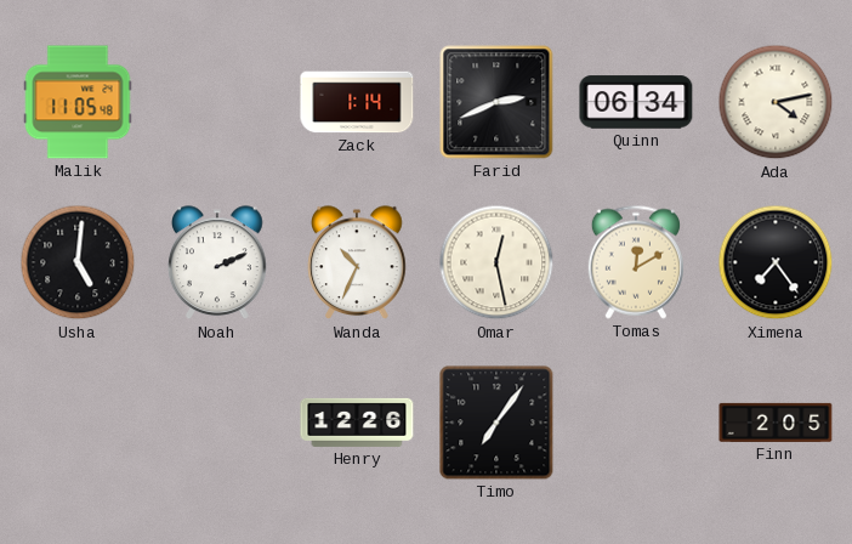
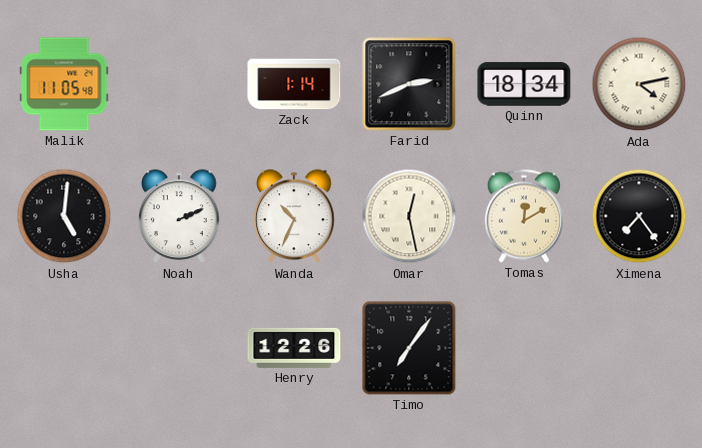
Quinn: 06:34 -> 18:34
Finn: 2:05 -> none
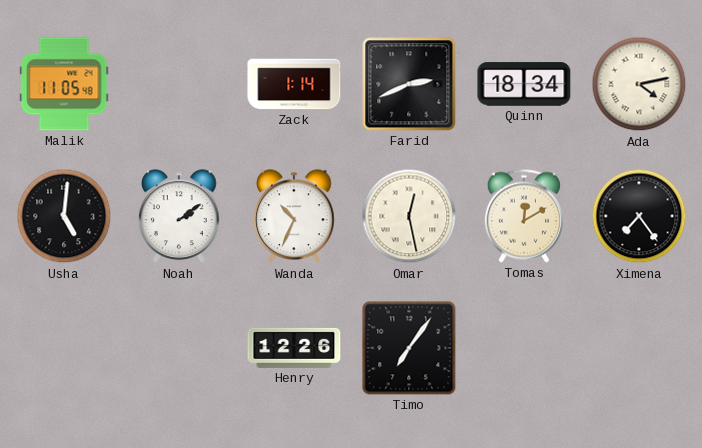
Noah: 2:11 -> 2:09
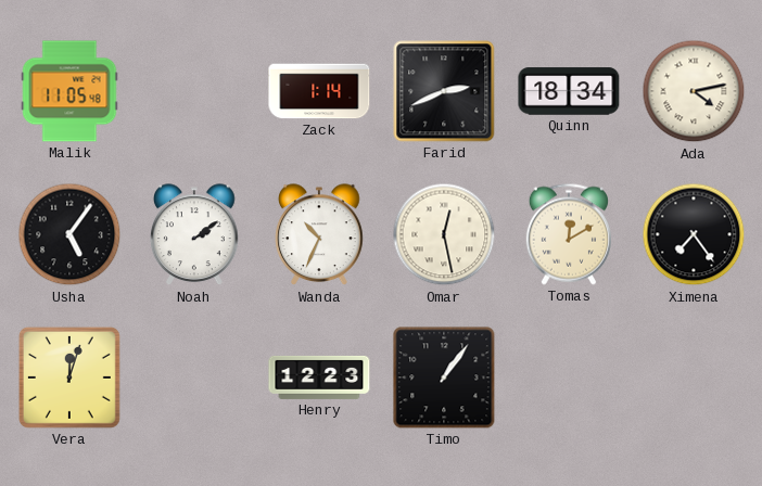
Usha: 5:01 -> 5:06
Vera: none -> 12:03
Henry: 12:26 -> 12:23
Timo: 7:06 -> 1:06
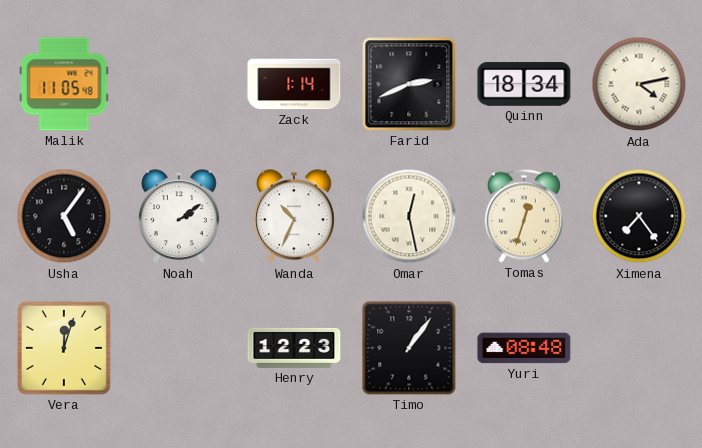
Tomas: 12:10 -> 12:33
Yuri: none -> 08:48
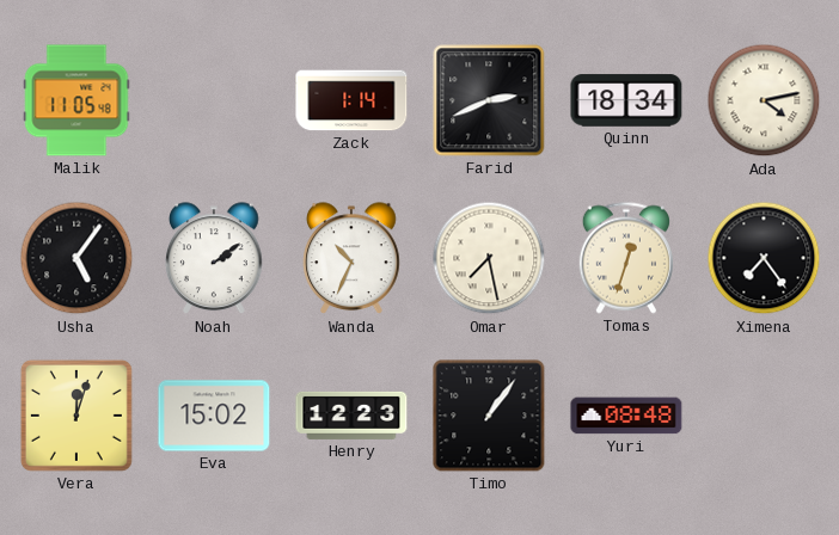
Omar: 12:28 -> 7:28
Eva: none -> 15:02
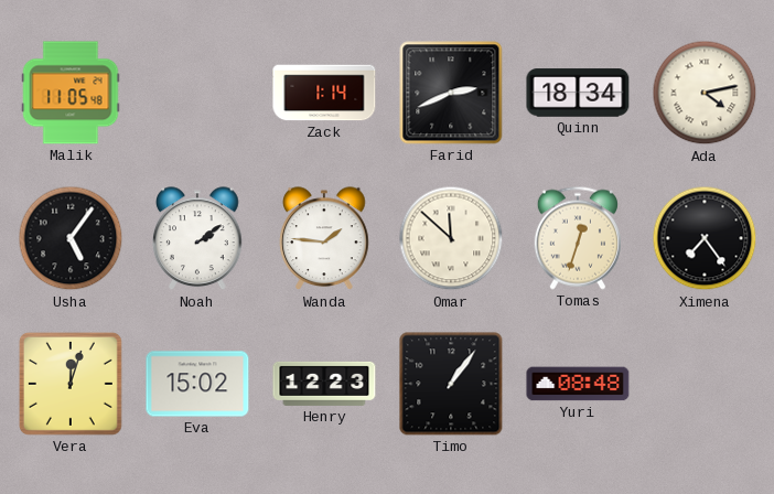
Wanda: 10:34 -> 1:46
Omar: 7:28 -> 11:52
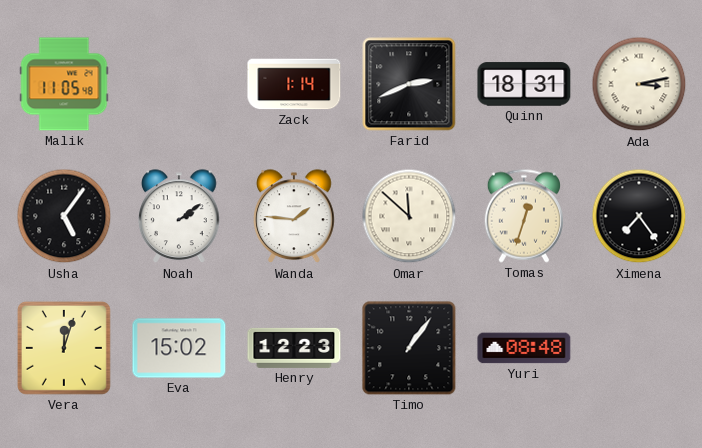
Quinn: 18:34 -> 18:31
Ada: 4:13 -> 3:13
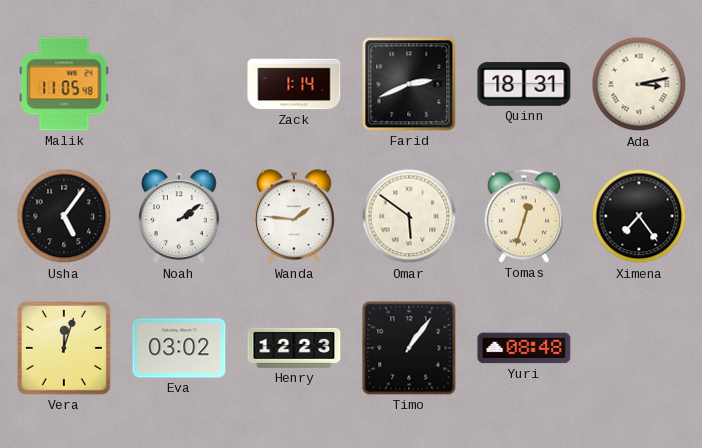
Omar: 11:52 -> 5:51
Eva: 15:02 -> 03:02
